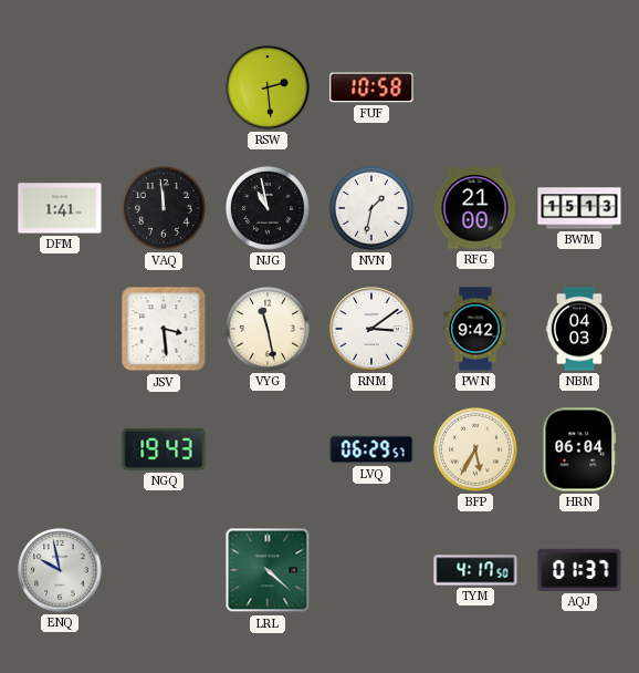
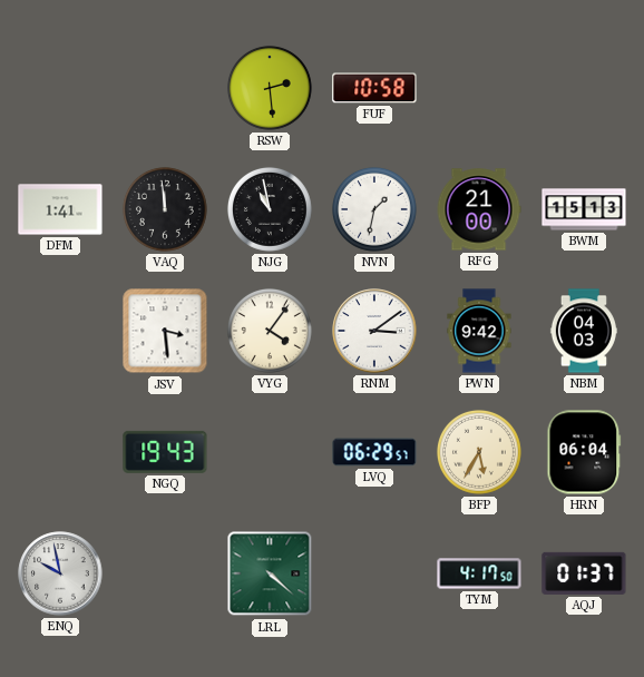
VYG: 11:28 -> 4:06
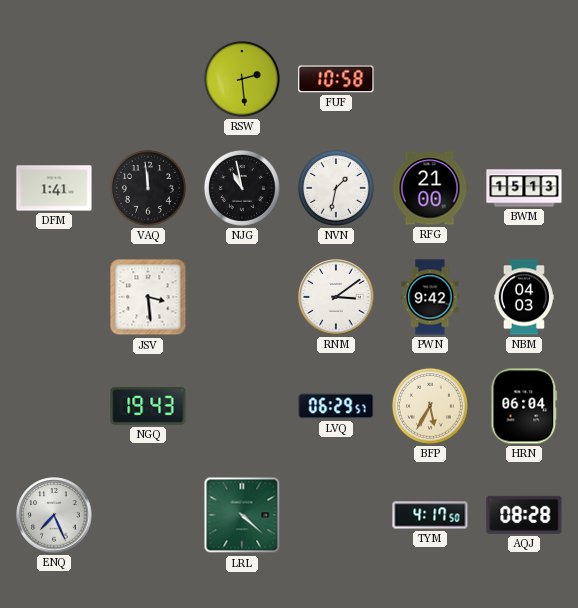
VYG: 4:06 -> none
ENQ: 9:58 -> 7:26
AQJ: 01:37 -> 08:28
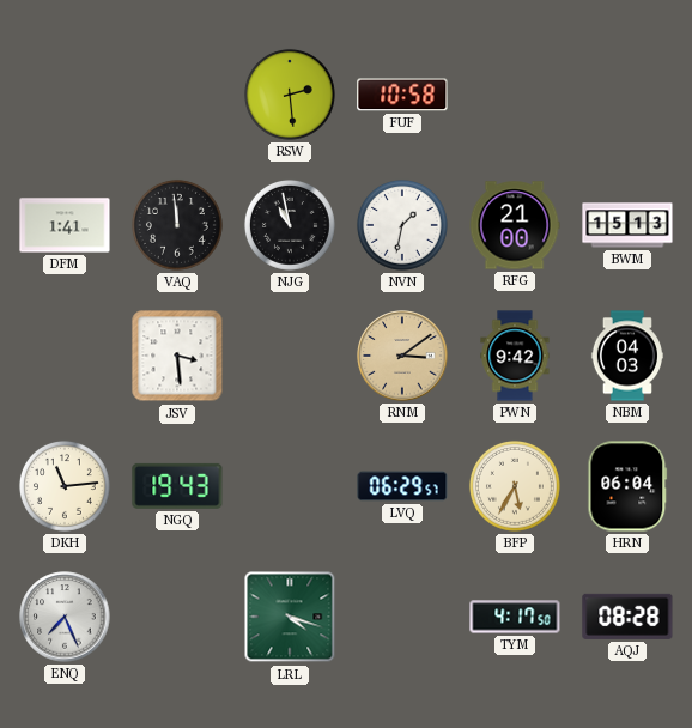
RNM dial: white -> champagne
DKH: none -> 11:14
LRL: 4:22 -> 4:18
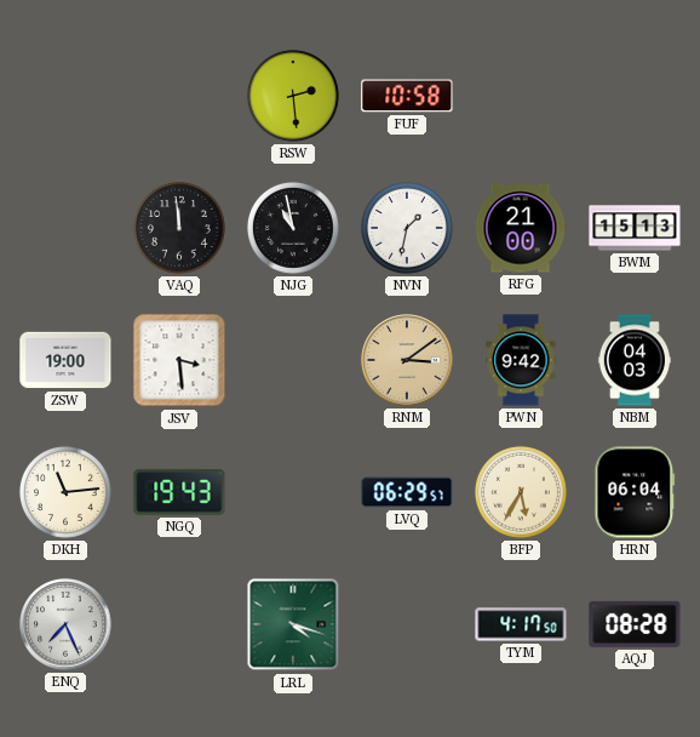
DFM: 1:41 -> none
ZSW: none -> 19:00
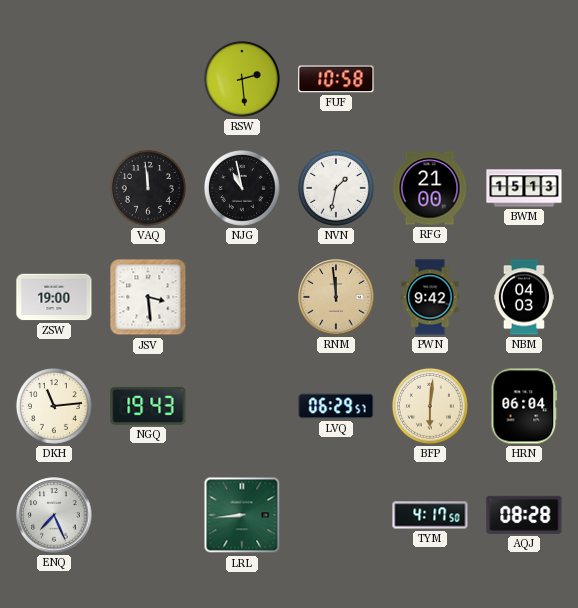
RNM: 3:09 -> 11:59
BFP: 5:35 -> 6:01
LRL: 4:18 -> 8:44
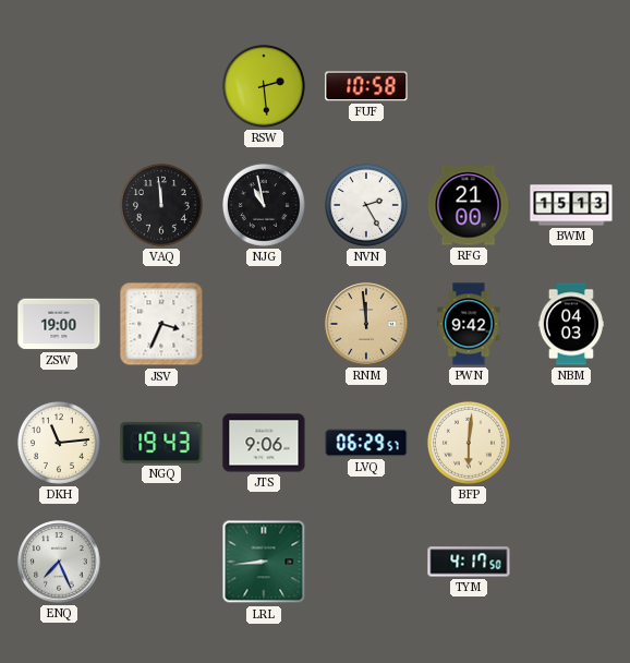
NVN: 1:32 -> 2:25
JSV: 3:29 -> 3:34
JTS: none -> 9:06
HRN: 06:04 -> none
AQJ: 08:28 -> none
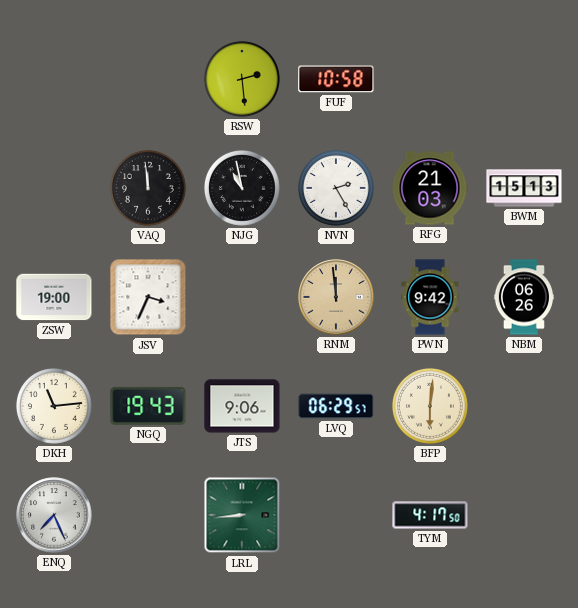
RFG: 21:00 -> 21:03
NBM: 04:03 -> 06:26
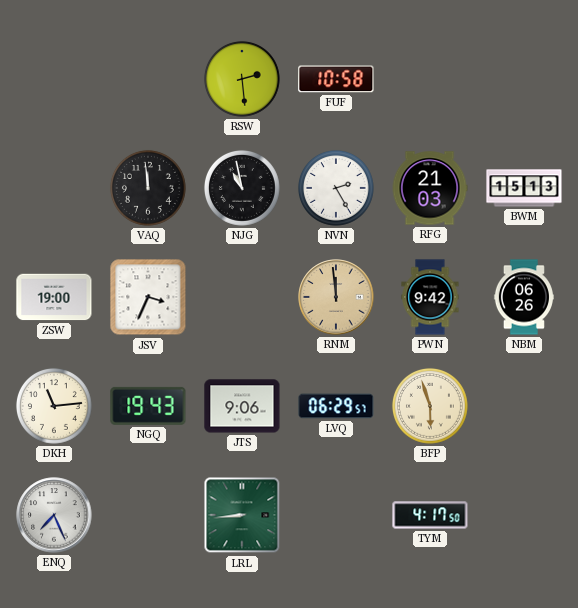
BFP: 6:01 -> 5:57
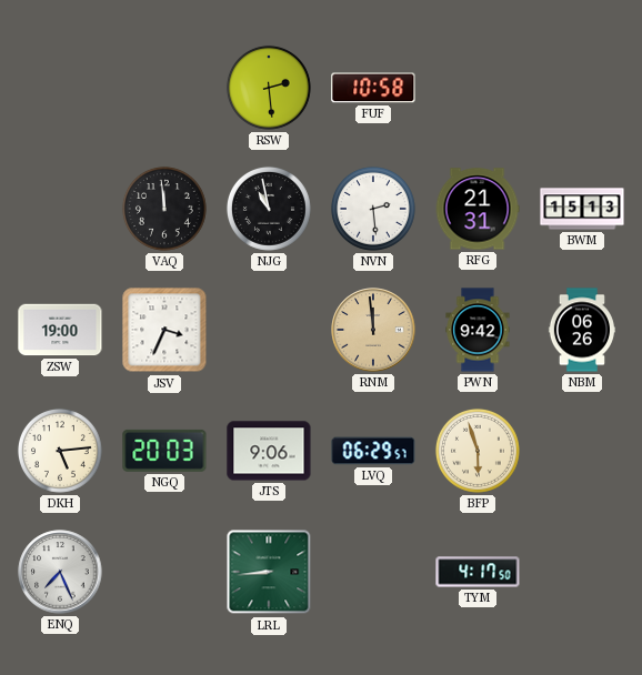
NVN: 2:25 -> 2:29
RFG: 21:03 -> 21:31
DKH: 11:14 -> 5:14
NGQ: 19:43 -> 20:03
